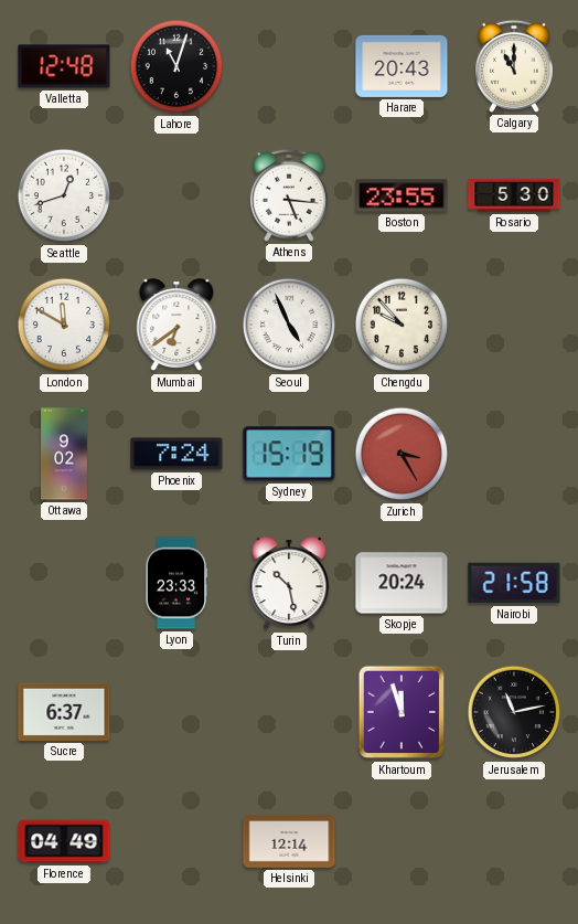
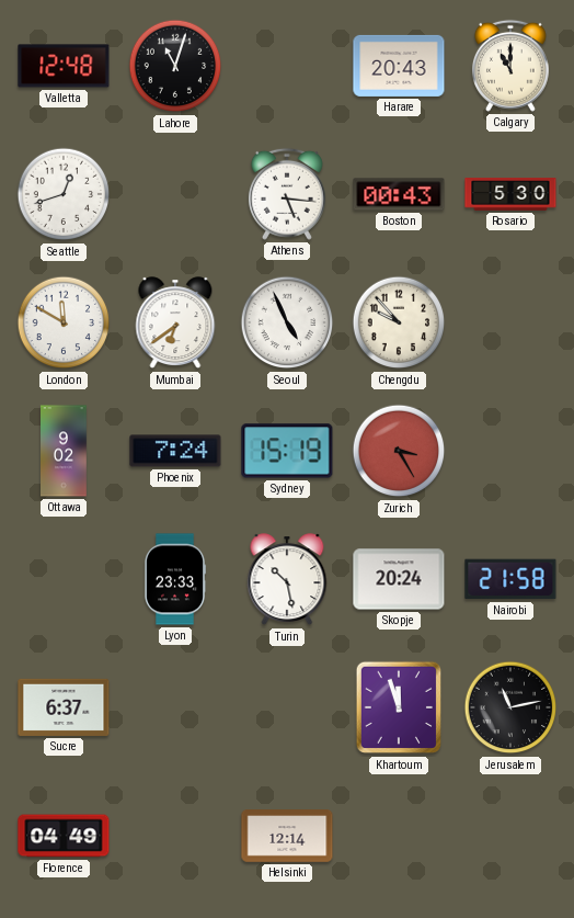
Boston: 23:55 -> 00:43
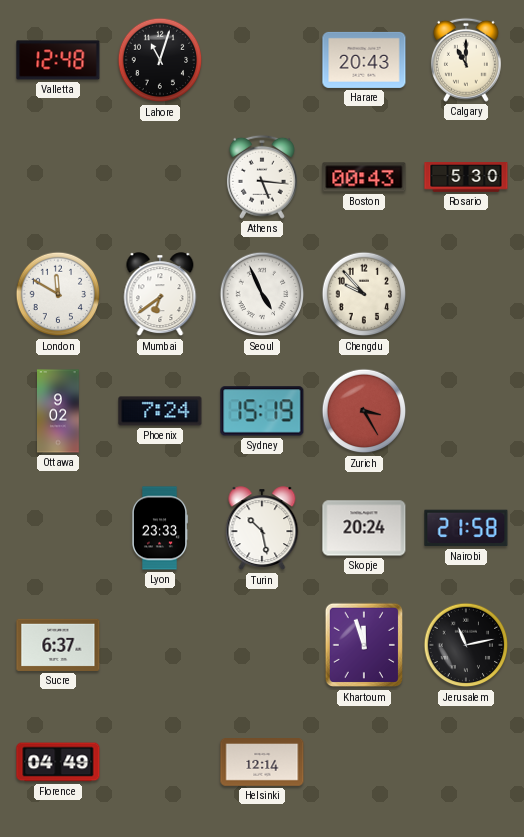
Seattle: 12:42 -> none
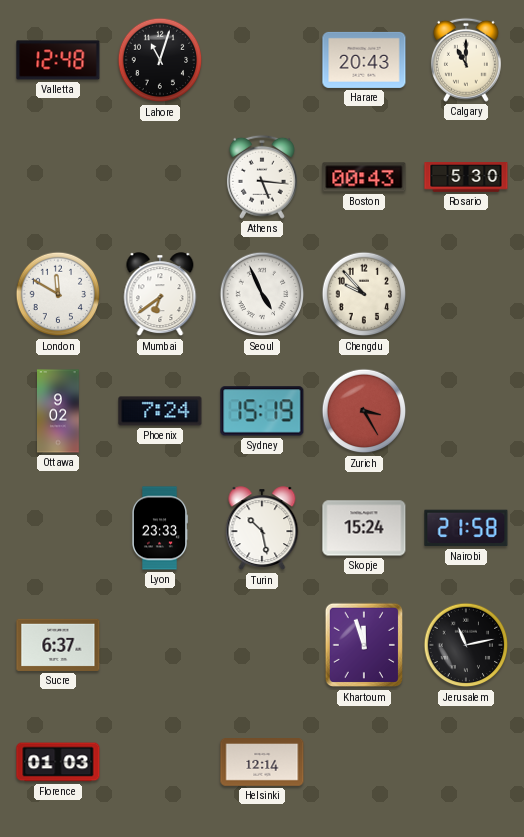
Skopje: 20:24 -> 15:24
Florence: 04:49 -> 01:03
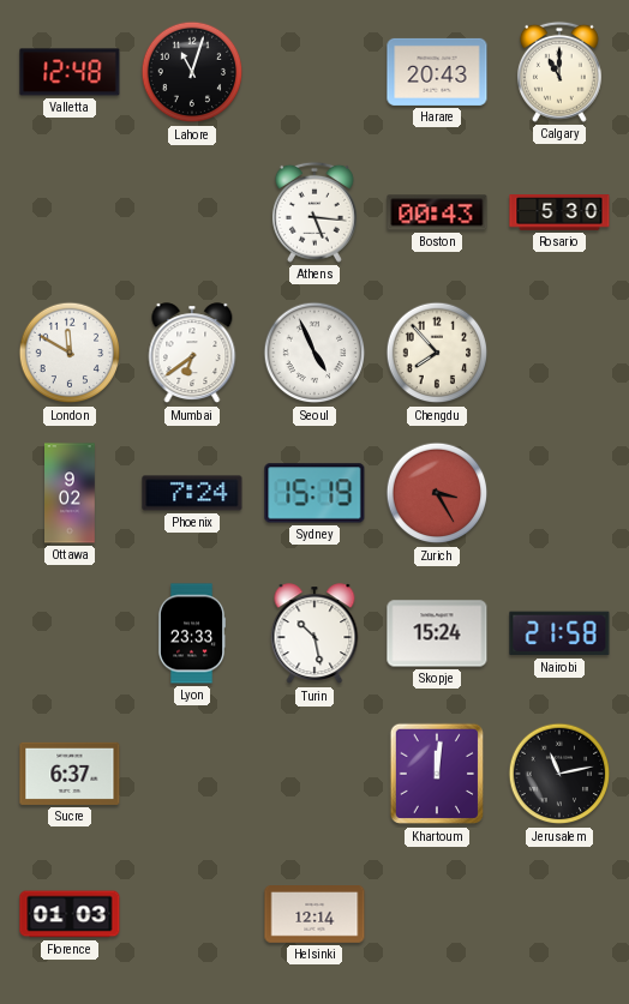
Chengdu: 9:53 -> 7:53
Khartoum: 11:57 -> 12:01
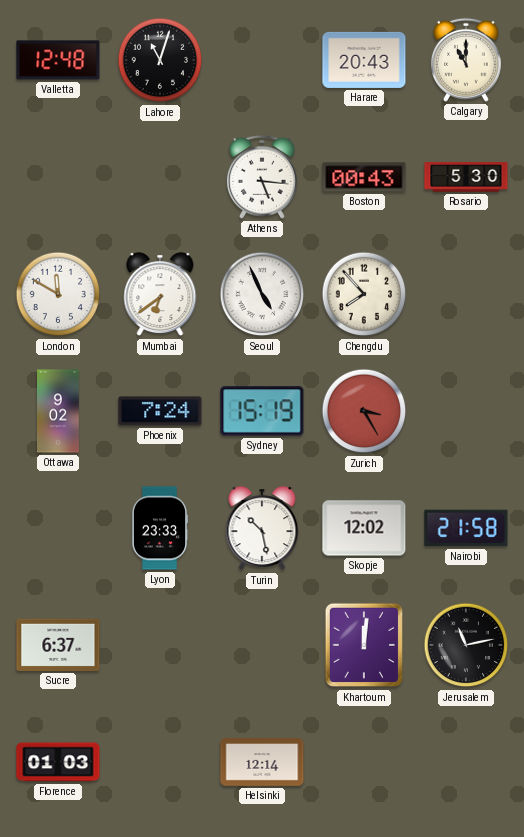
Skopje: 15:24 -> 12:02
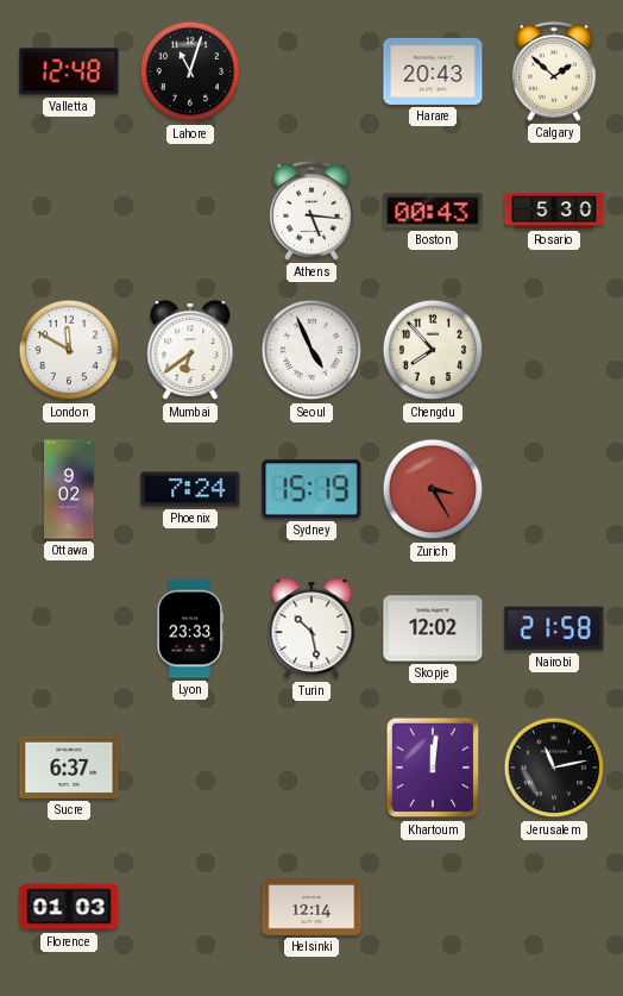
Calgary: 11:00 -> 1:52
